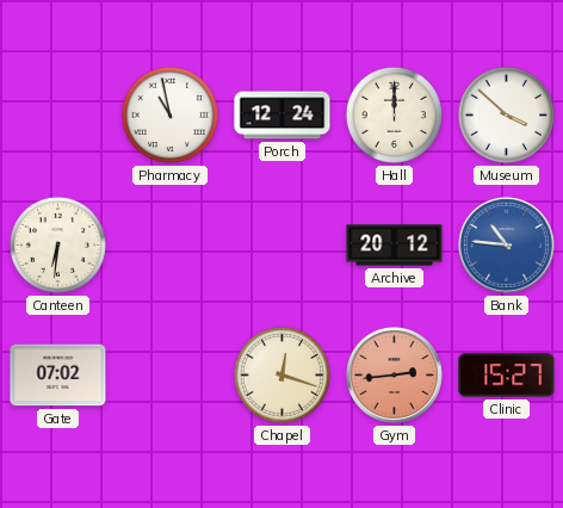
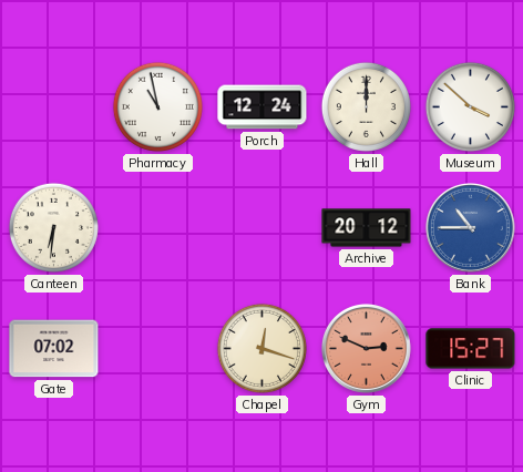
Bank: 10:46 -> 10:45
Gym: 2:44 -> 2:49
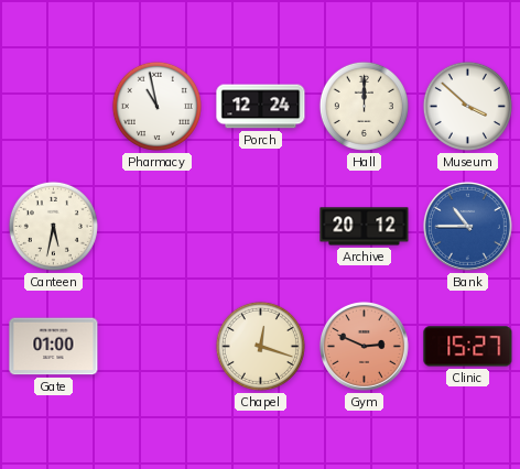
Canteen: 6:31 -> 5:32
Gate: 07:02 -> 01:00
